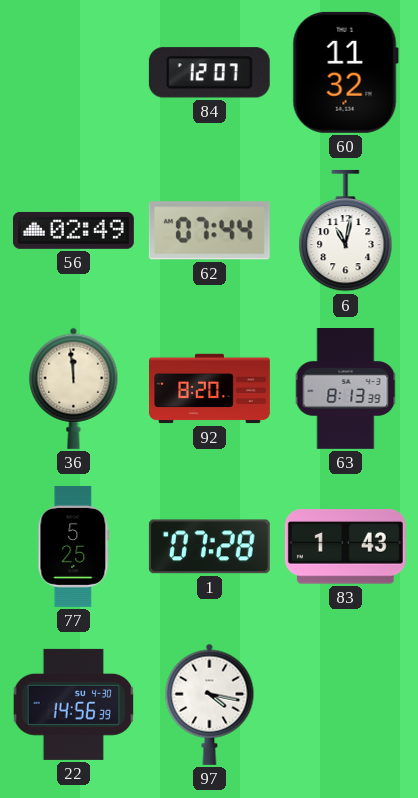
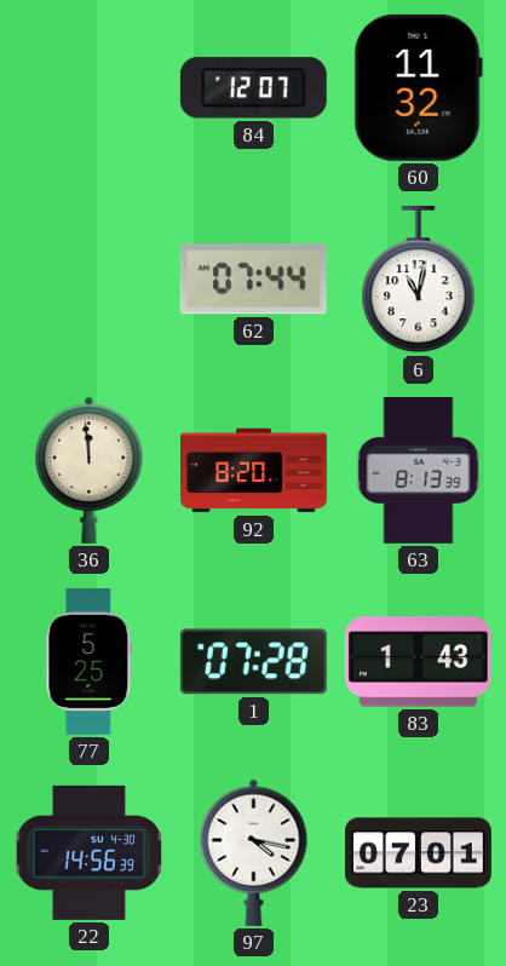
56: 02:49 -> none
23: none -> 07:01
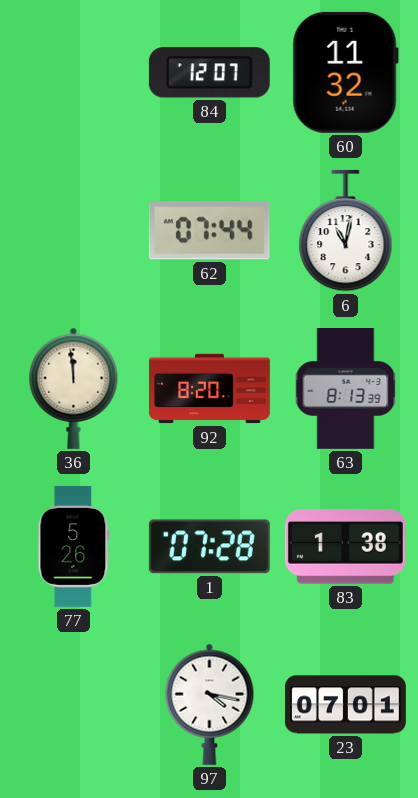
77: 5:25 -> 5:26
83: 1:43 -> 1:38
22: 14:56 -> none
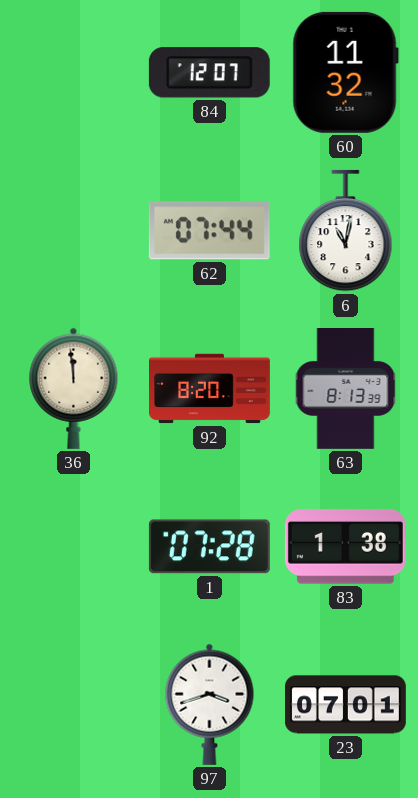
77: 5:26 -> none
97: 4:17 -> 3:42
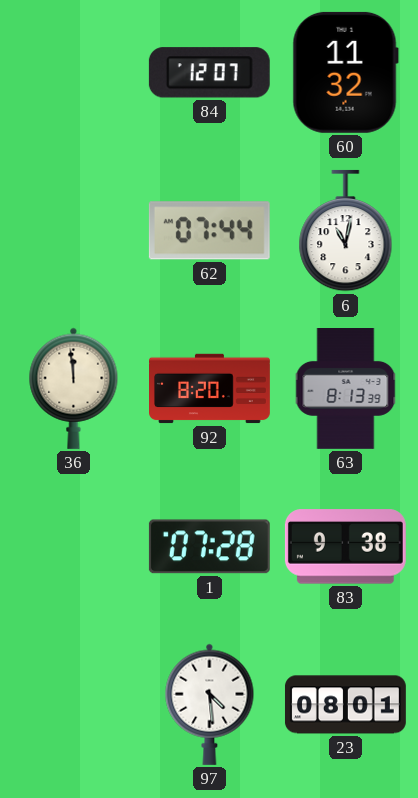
83: 1:38 -> 9:38
97: 3:42 -> 4:29
23: 07:01 -> 08:01
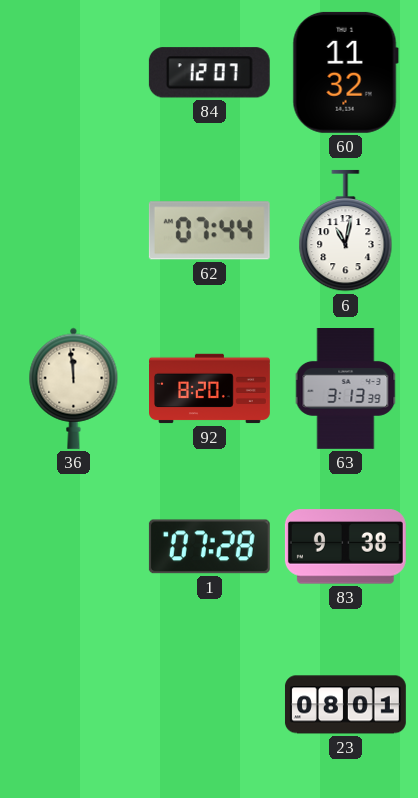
63: 8:13 -> 3:13
97: 4:29 -> none
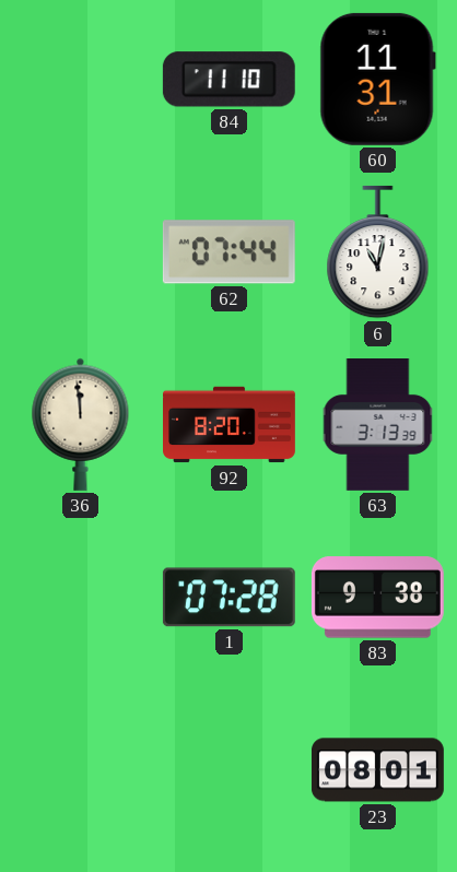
84: 12:07 -> 11:10
60: 11:32 -> 11:31
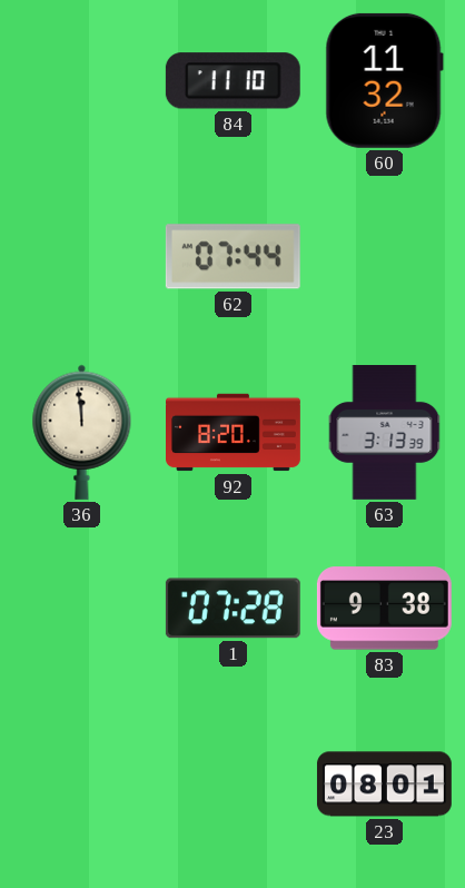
60: 11:31 -> 11:32
6: 11:02 -> none
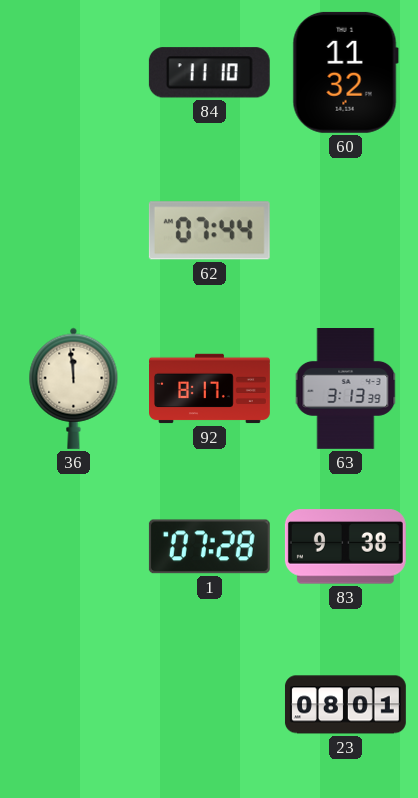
92: 8:20 -> 8:17
